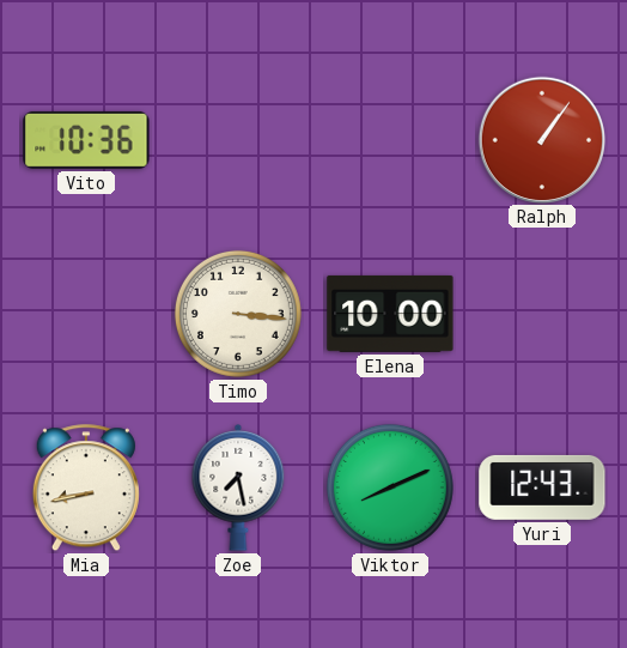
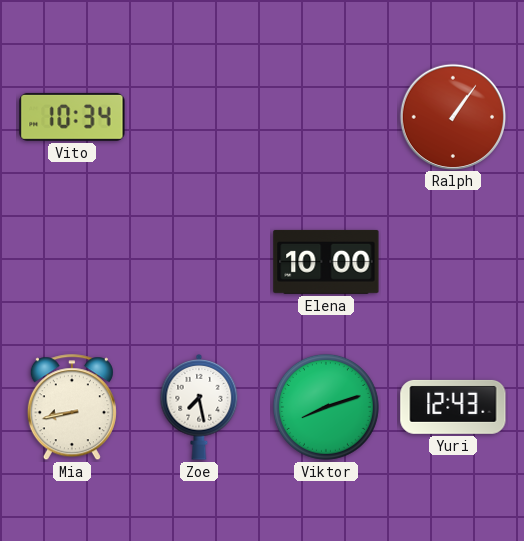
Vito: 10:36 -> 10:34
Timo: 3:16 -> none
Viktor: 8:11 -> 8:12
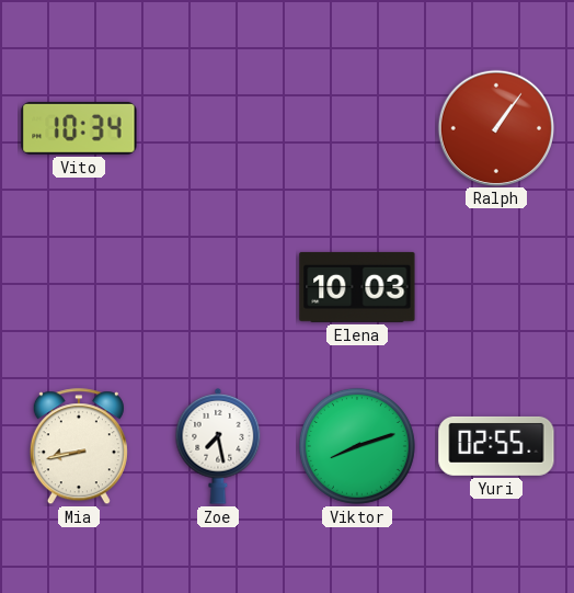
Elena: 10:00 -> 10:03
Yuri: 12:43 -> 02:55
